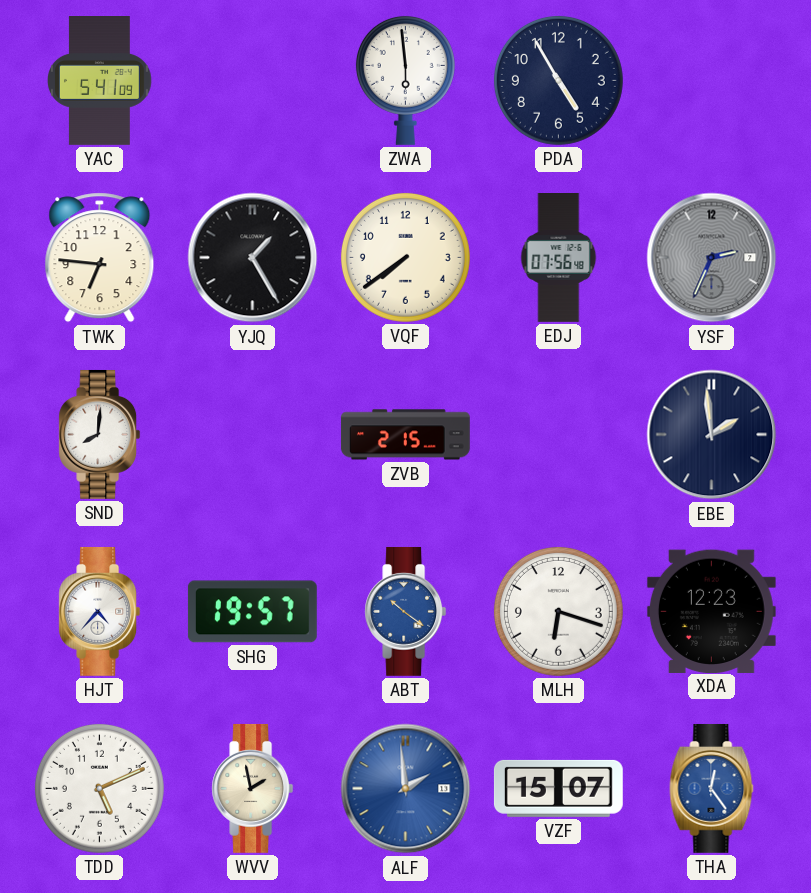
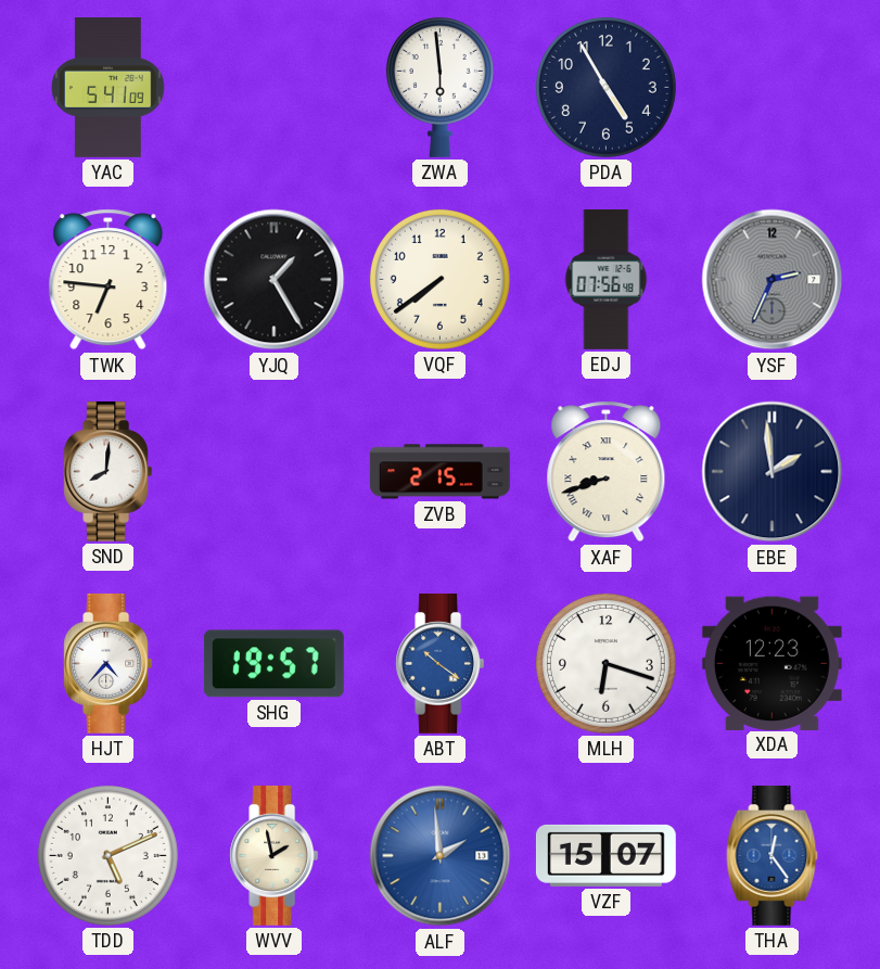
XAF: none -> 8:42
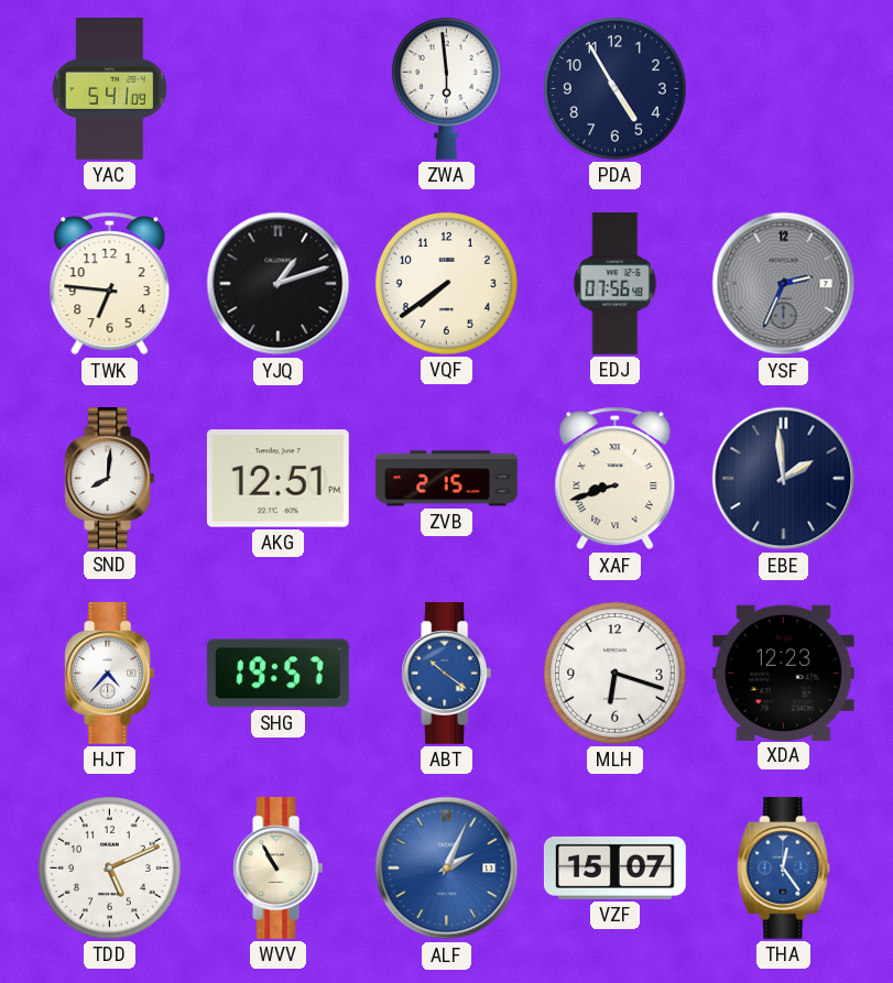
YJQ: 1:25 -> 1:12
AKG: none -> 12:51
WVV: 1:58 -> 10:55
ALF: 1:59 -> 2:04
